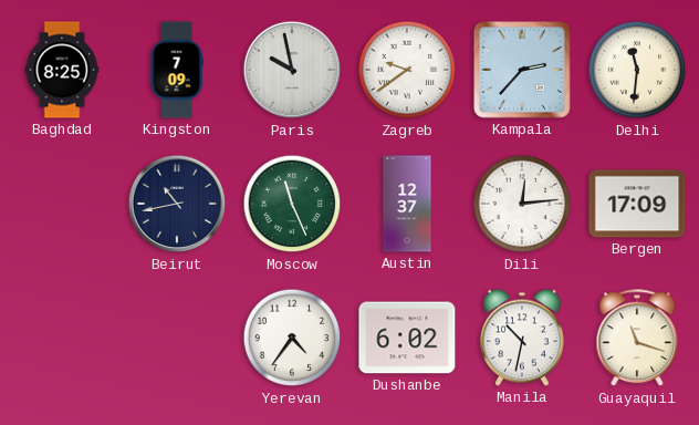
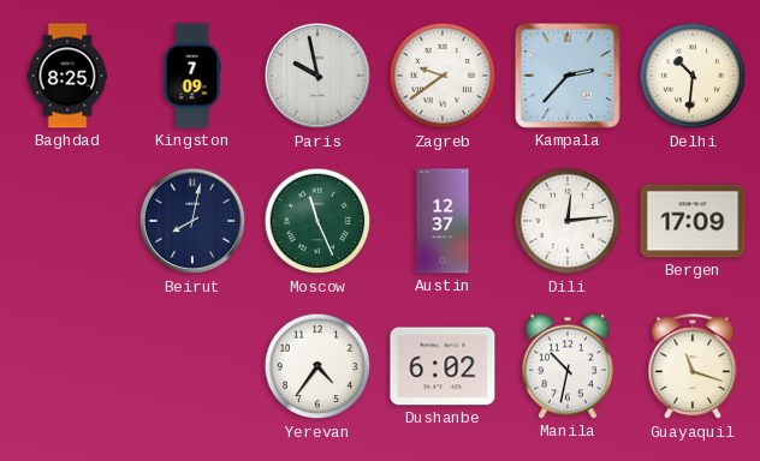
Delhi: 11:31 -> 10:31
Beirut: 10:43 -> 8:02
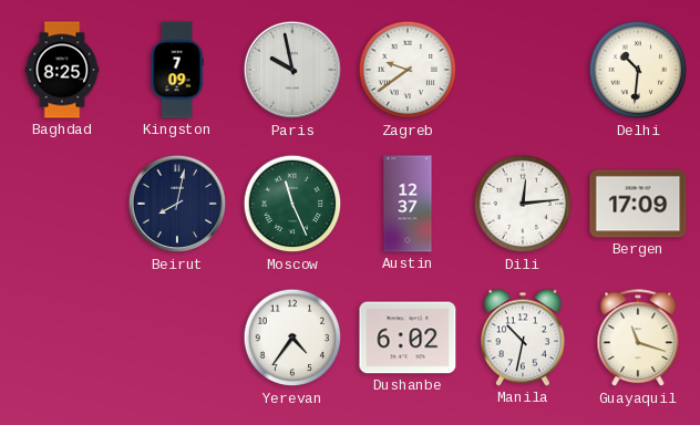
Kampala: 2:37 -> none
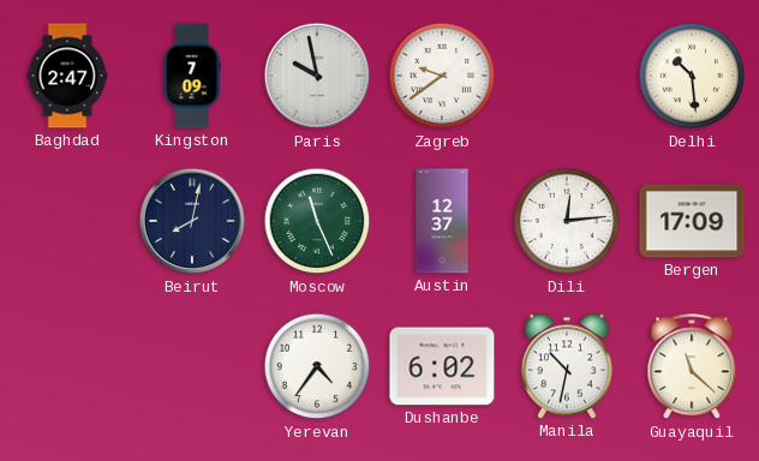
Baghdad: 8:25 -> 2:47
Delhi: 10:31 -> 10:29
Guayaquil: 11:18 -> 11:22
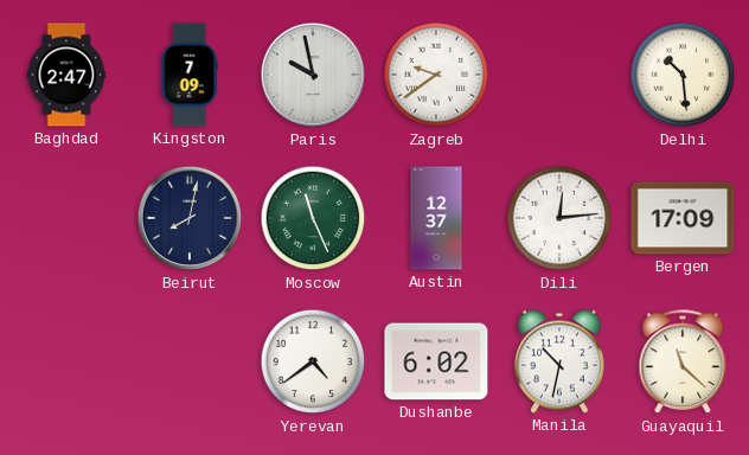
Yerevan: 4:36 -> 4:39
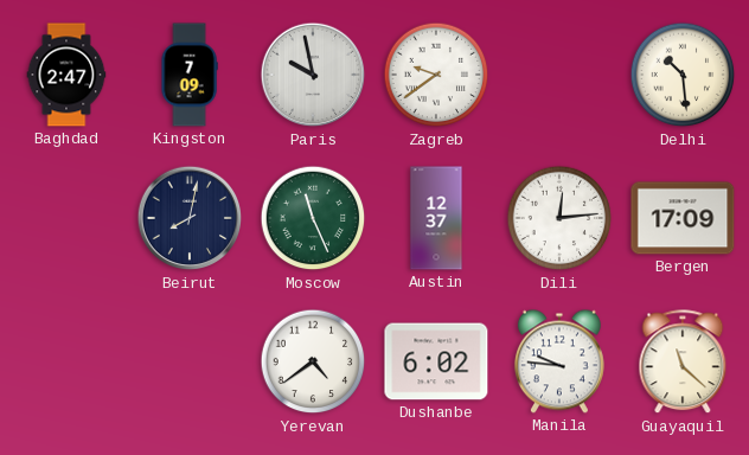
Manila: 10:32 -> 9:46
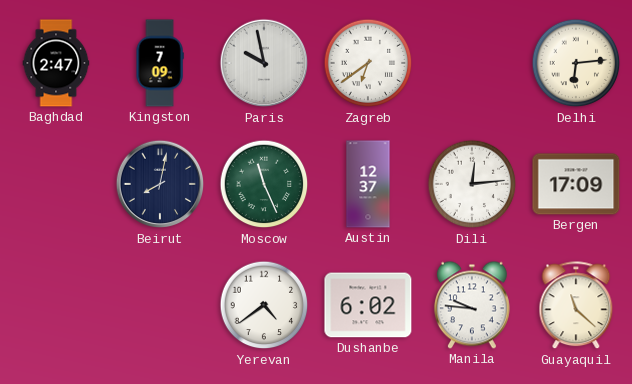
Zagreb: 9:39 -> 6:39
Delhi: 10:29 -> 6:14
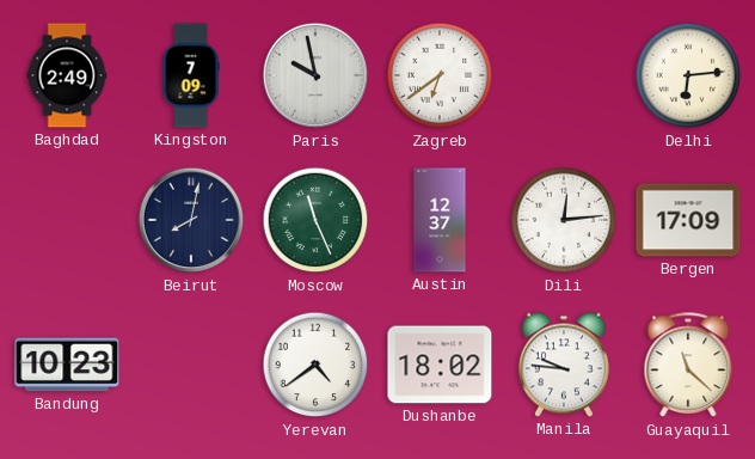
Baghdad: 2:47 -> 2:49
Bandung: none -> 10:23
Dushanbe: 6:02 -> 18:02
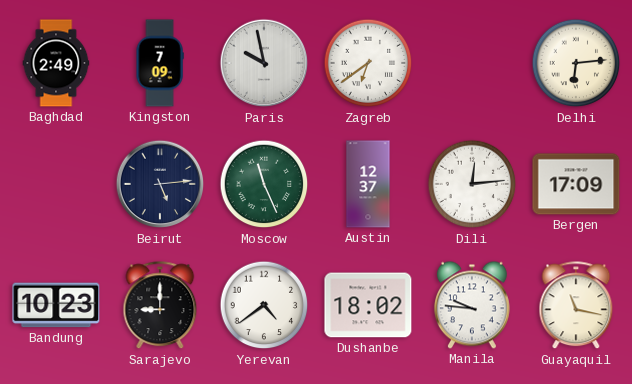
Beirut: 8:02 -> 5:14
Sarajevo: none -> 9:00
Guayaquil: 11:22 -> 11:17
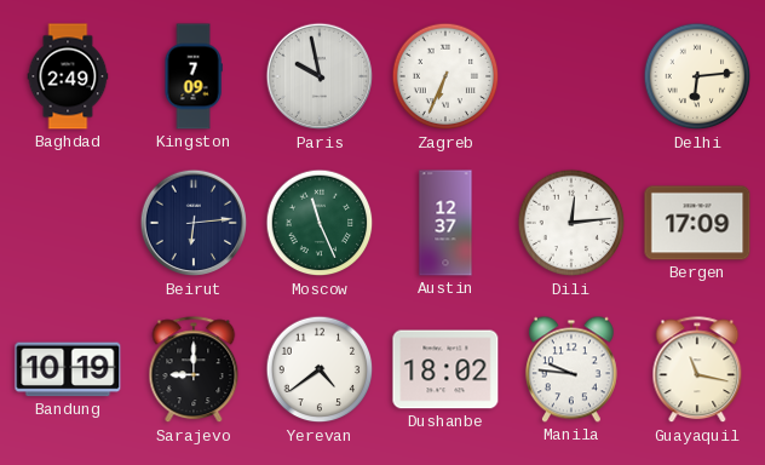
Zagreb: 6:39 -> 6:34
Beirut: 5:14 -> 6:14
Bandung: 10:23 -> 10:19
